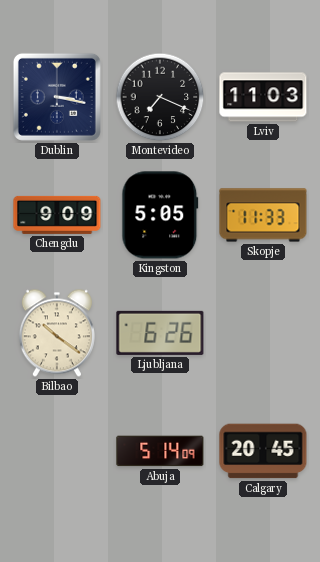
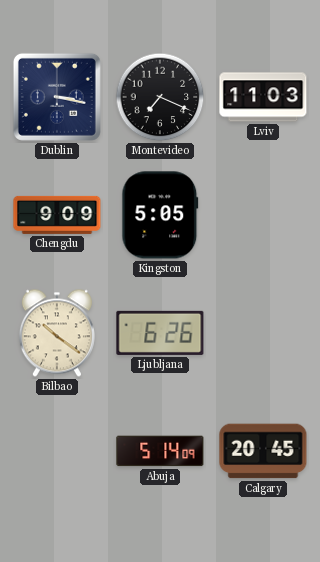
Skopje: 11:33 -> none
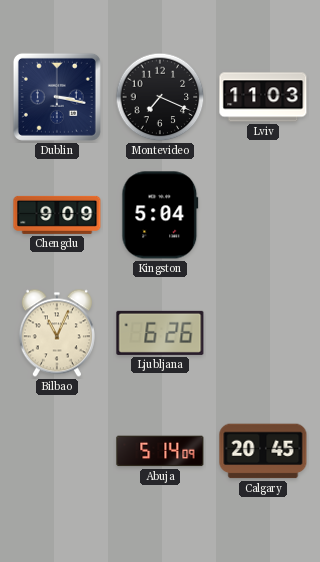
Kingston: 5:05 -> 5:04
Bilbao: 10:21 -> 11:04
